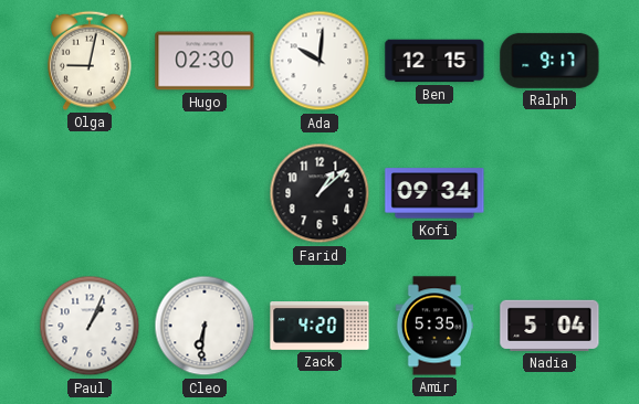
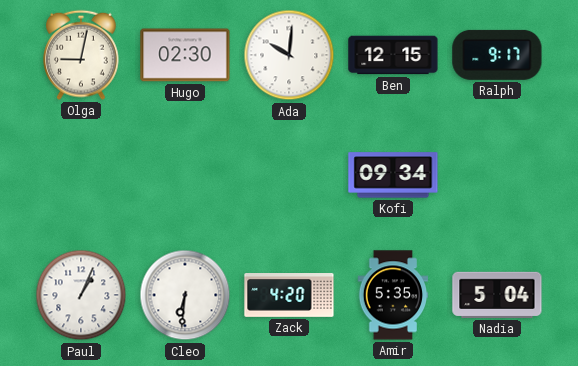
Farid: 1:08 -> none
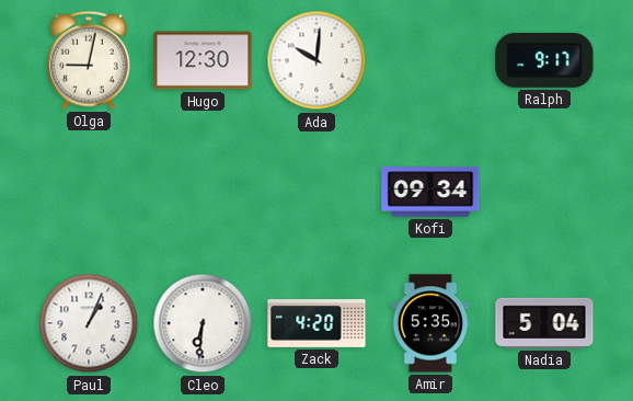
Hugo: 02:30 -> 12:30
Ben: 12:15 -> none
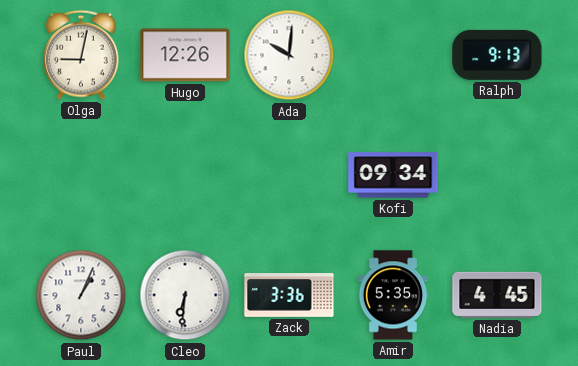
Hugo: 12:30 -> 12:26
Ralph: 9:17 -> 9:13
Zack: 4:20 -> 3:36
Nadia: 5:04 -> 4:45
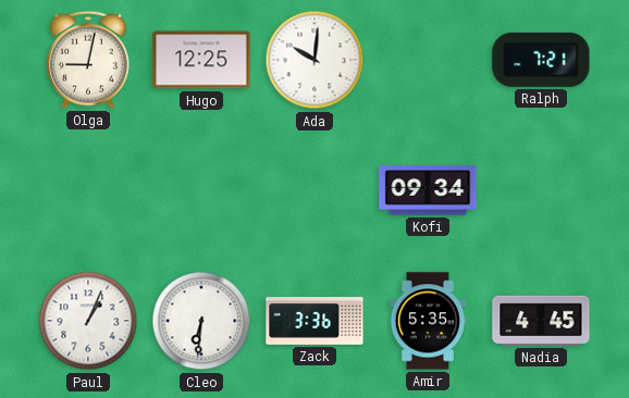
Hugo: 12:26 -> 12:25
Ralph: 9:13 -> 7:21
